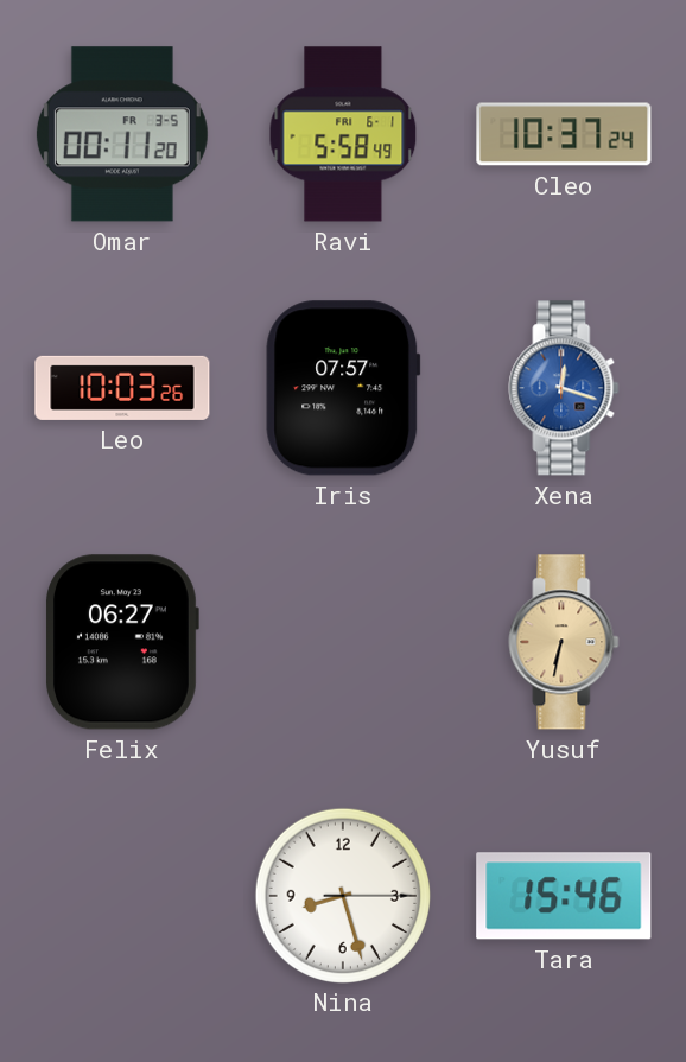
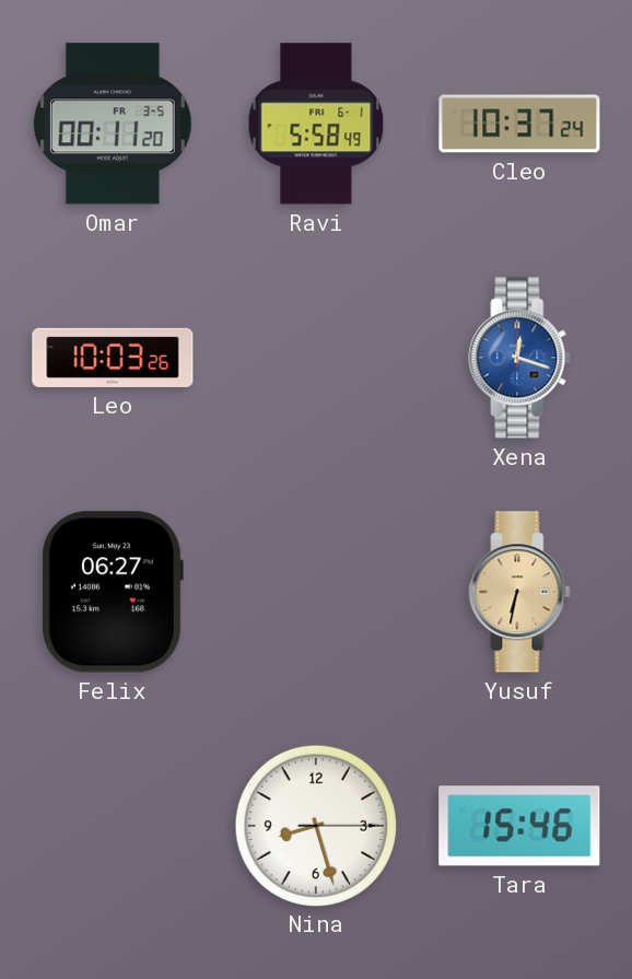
Iris: 07:57 -> none
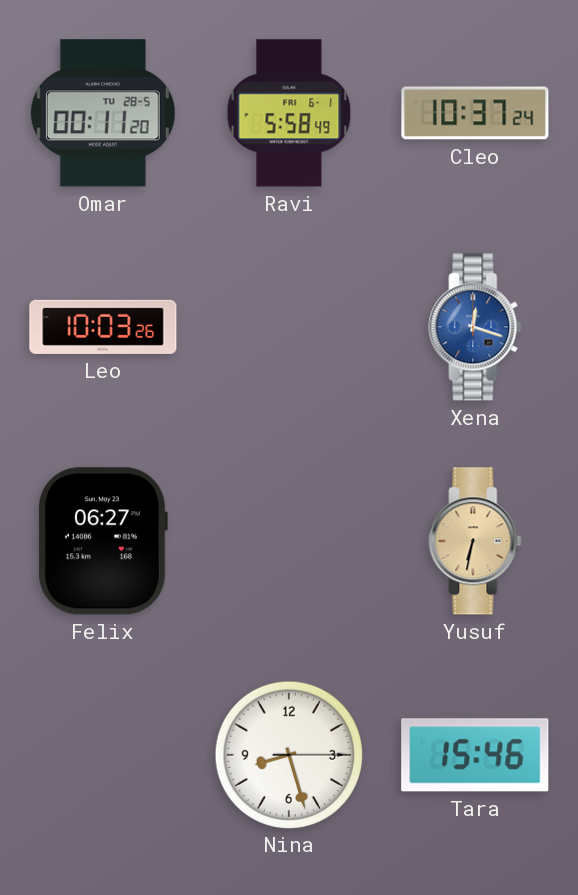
Omar date: FR 3-5 -> TU 28-5
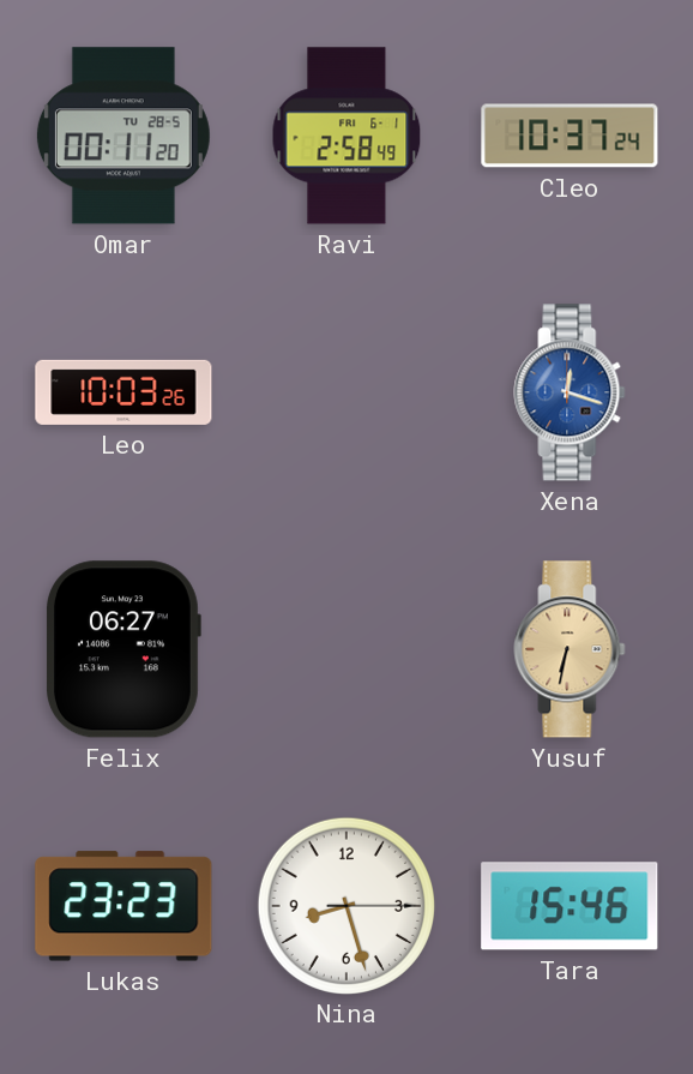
Ravi: 5:58 -> 2:58
Lukas: none -> 23:23
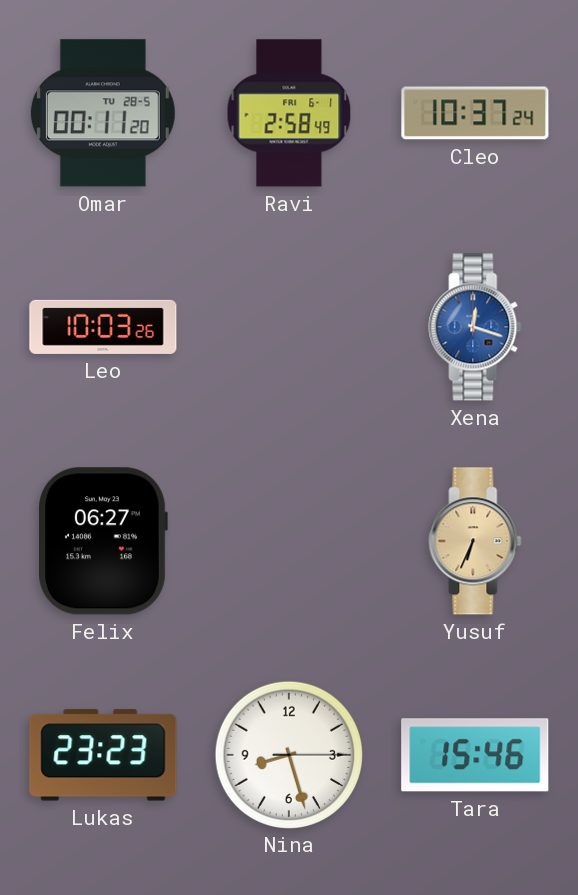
Yusuf: 6:32 -> 6:34
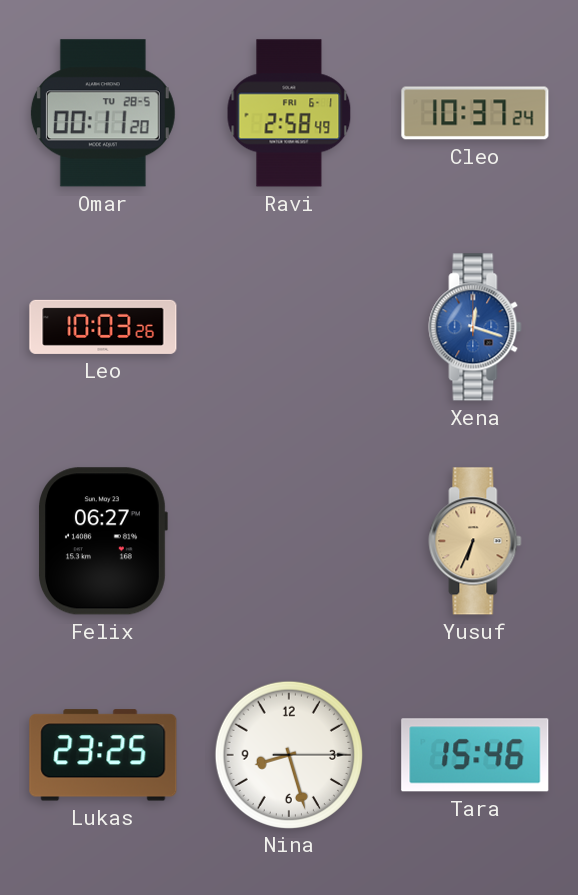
Lukas: 23:23 -> 23:25
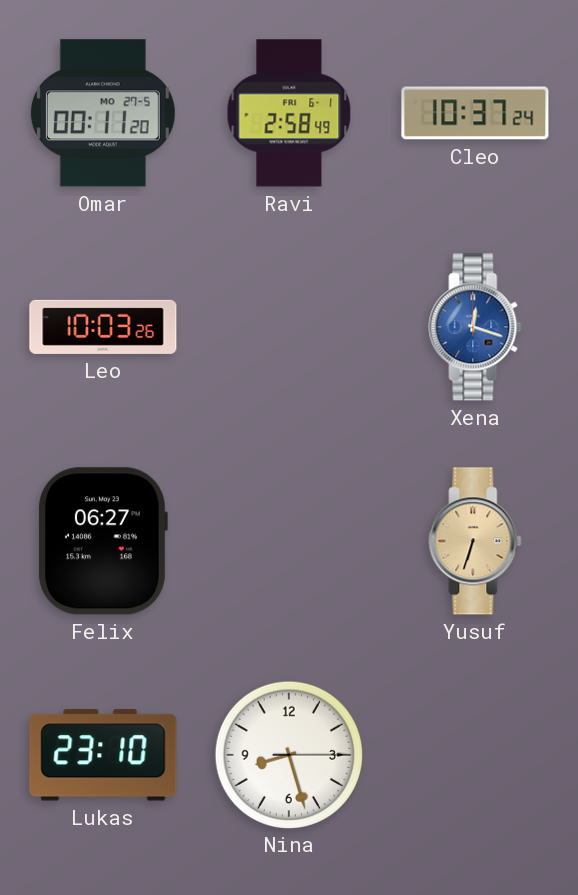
Omar date: TU 28-5 -> MO 27-5
Yusuf: 6:34 -> 6:33
Lukas: 23:25 -> 23:10
Tara: 15:46 -> none
